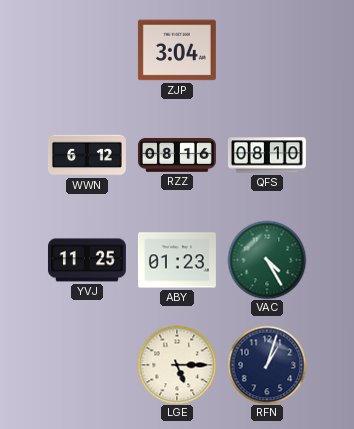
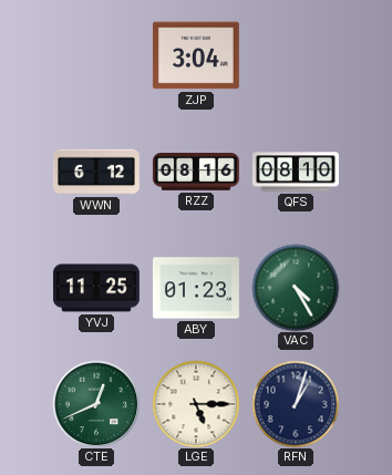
CTE: none -> 12:41
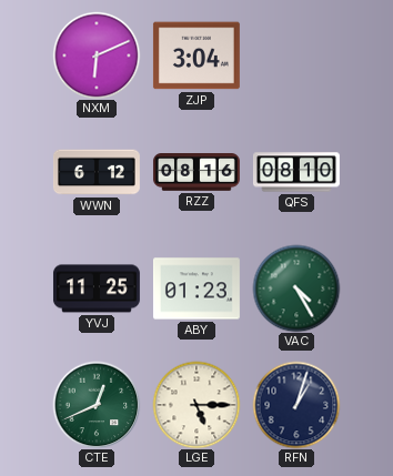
NXM: none -> 6:11
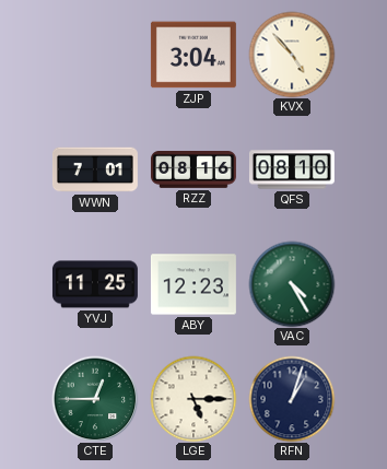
NXM: 6:11 -> none
KVX: none -> 4:53
WWN: 6:12 -> 7:01
ABY: 01:23 -> 12:23
CTE: 12:41 -> 12:45
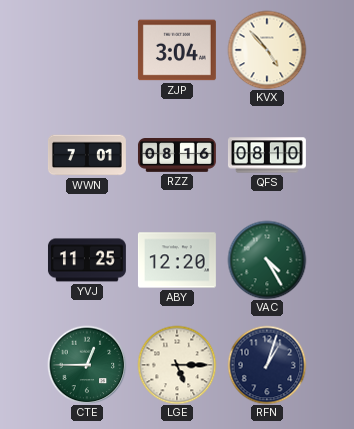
ABY: 12:23 -> 12:20
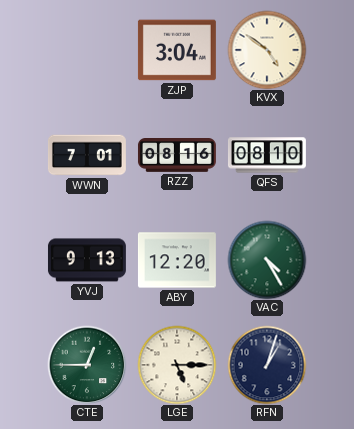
KVX: 4:53 -> 4:51
YVJ: 11:25 -> 9:13
